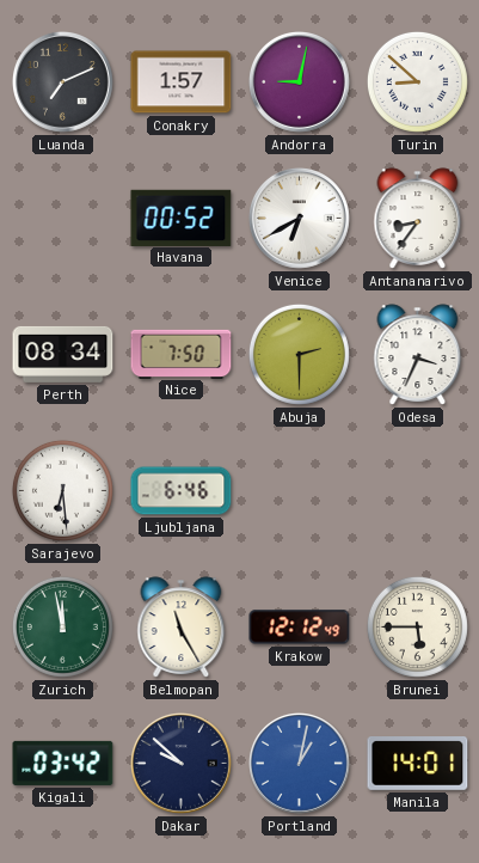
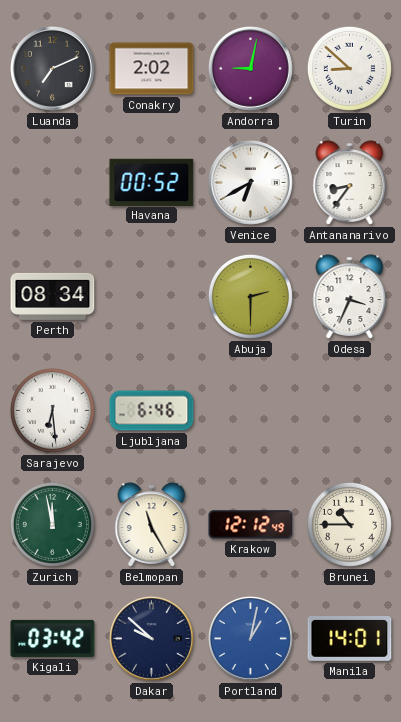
Conakry: 1:57 -> 2:02
Nice: 7:50 -> none
Brunei: 5:45 -> 10:45
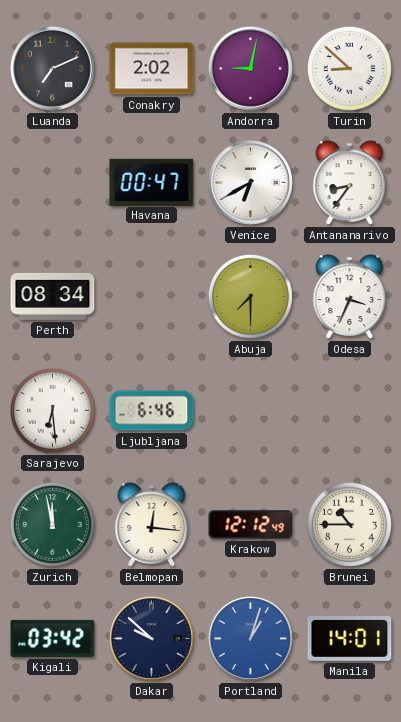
Havana: 00:52 -> 00:47
Abuja: 2:30 -> 7:30
Belmopan: 11:25 -> 12:16
Portland: 1:02 -> 1:03
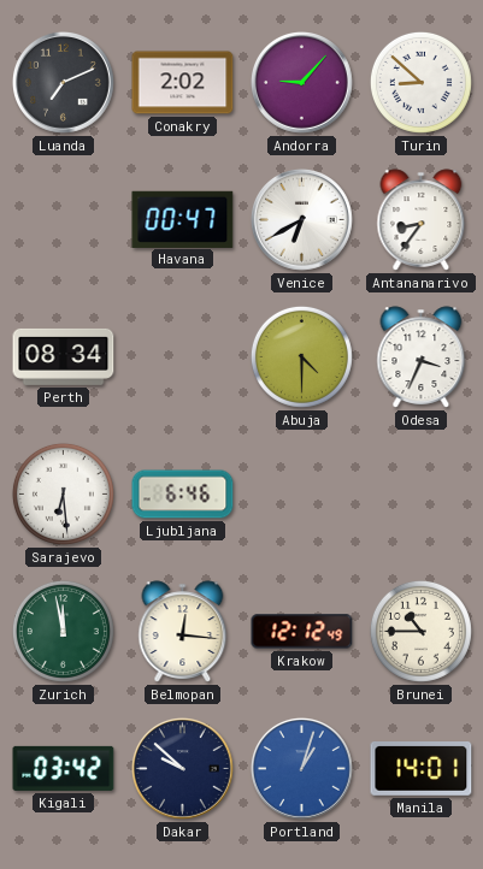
Andorra: 9:02 -> 9:07
Abuja: 7:30 -> 4:30
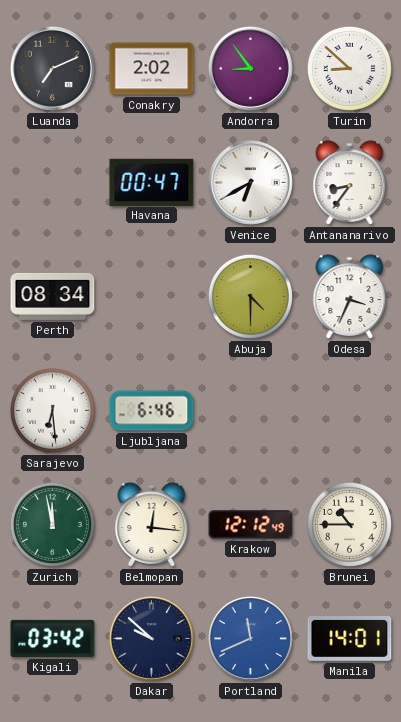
Andorra: 9:07 -> 8:54
Portland: 1:03 -> 11:41
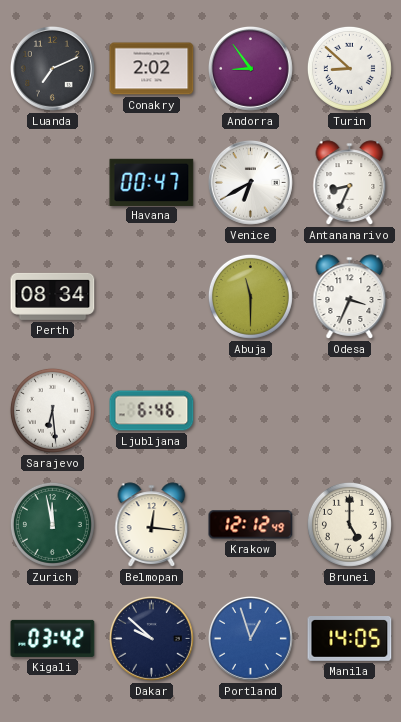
Antananarivo: 8:36 -> 8:34
Abuja: 4:30 -> 11:30
Brunei: 10:45 -> 5:00
Portland: 11:41 -> 12:57
Manila: 14:01 -> 14:05
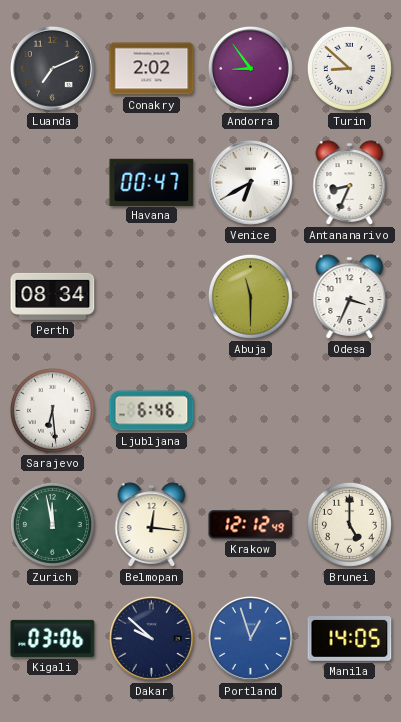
Kigali: 03:42 -> 03:06
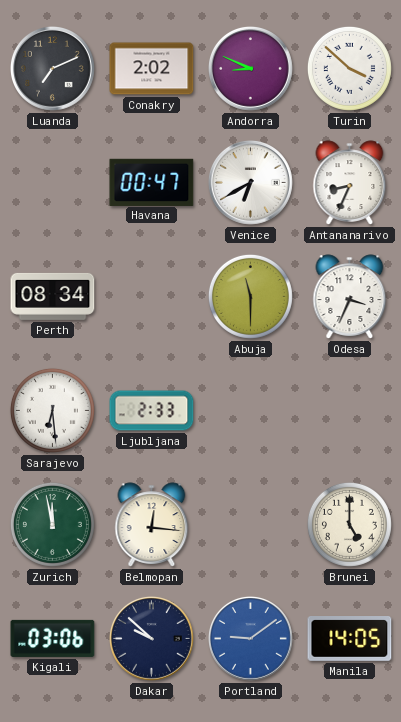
Andorra: 8:54 -> 8:49
Turin: 8:52 -> 3:52
Ljubljana: 6:46 -> 2:33
Krakow: 12:12 -> none
Portland: 12:57 -> 9:09
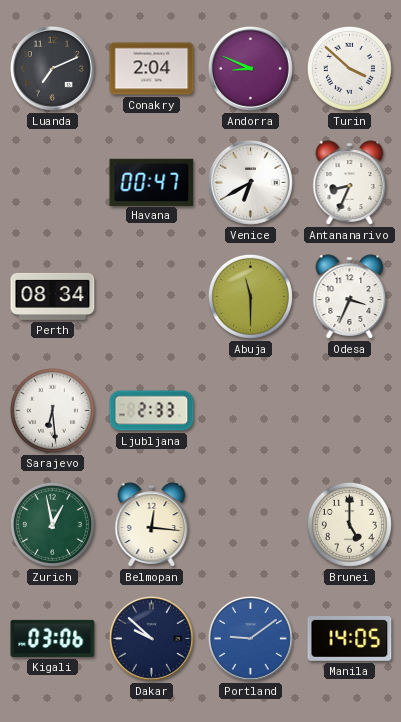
Conakry: 2:02 -> 2:04
Zurich: 11:58 -> 12:58
